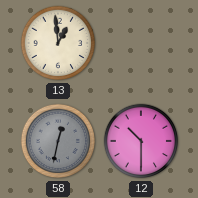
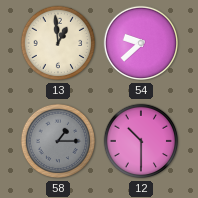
54: none -> 9:38
58: 12:32 -> 1:15
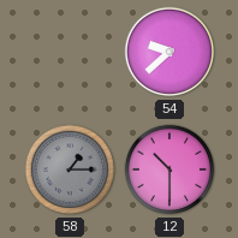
13: 12:59 -> none
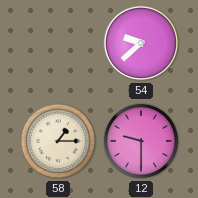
58 dial: grey -> cream
12: 10:30 -> 9:30
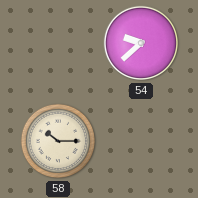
58: 1:15 -> 10:15
12: 9:30 -> none
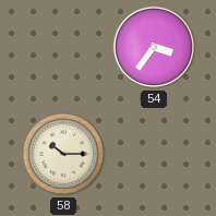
54: 9:38 -> 3:36
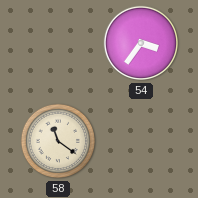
58: 10:15 -> 11:21
